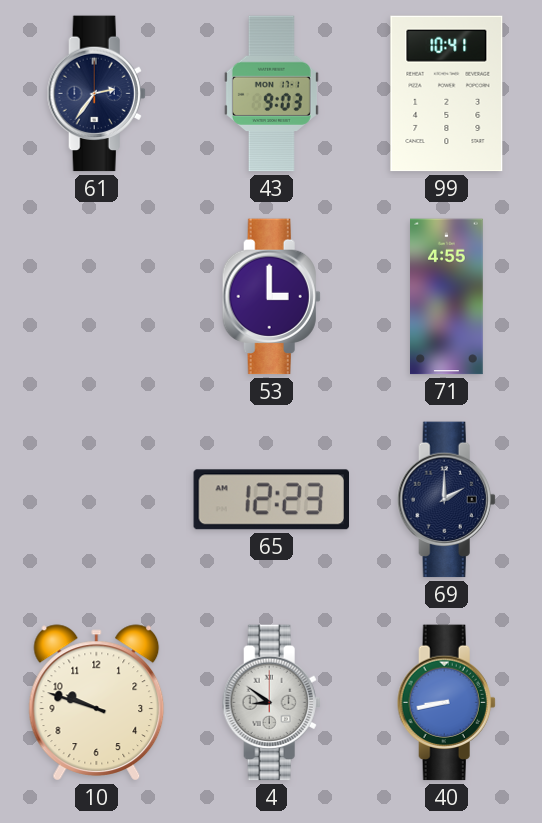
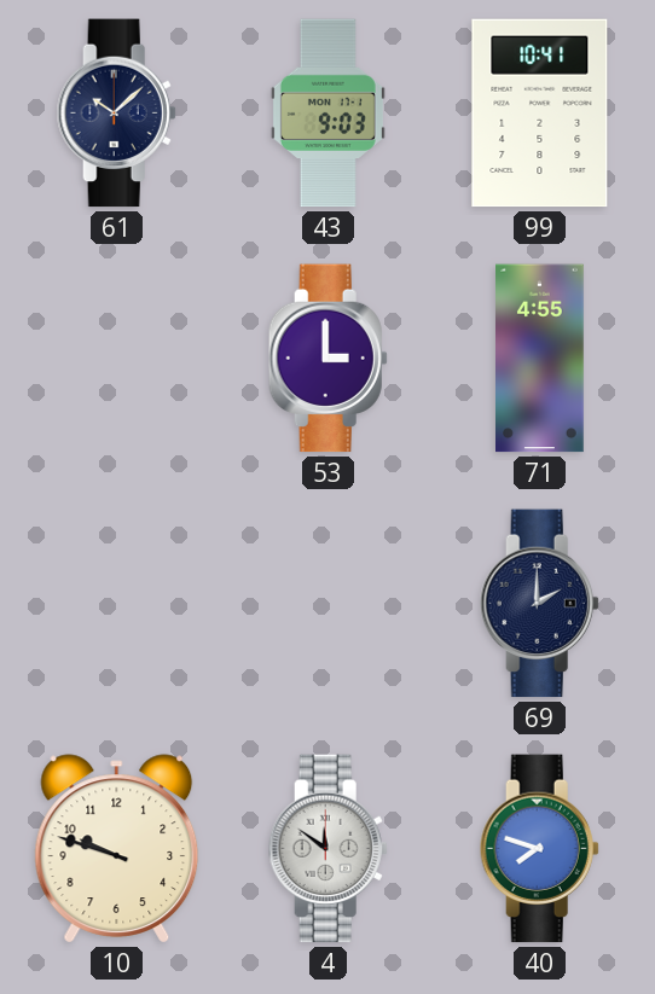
61: 2:36 -> 10:08
65: 12:23 -> none
4: 8:51 -> 11:51
40: 8:43 -> 7:48
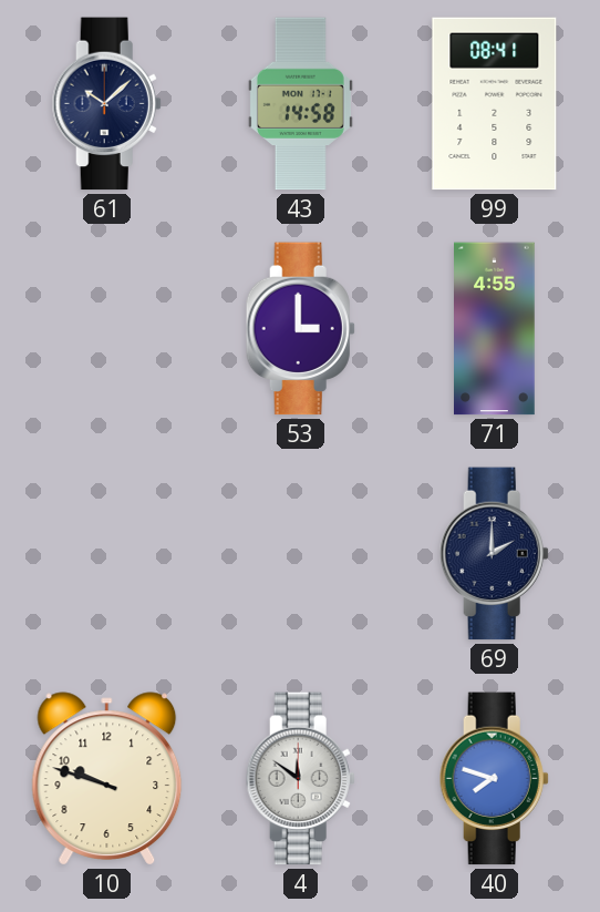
43: 9:03 -> 14:58
99: 10:41 -> 08:41
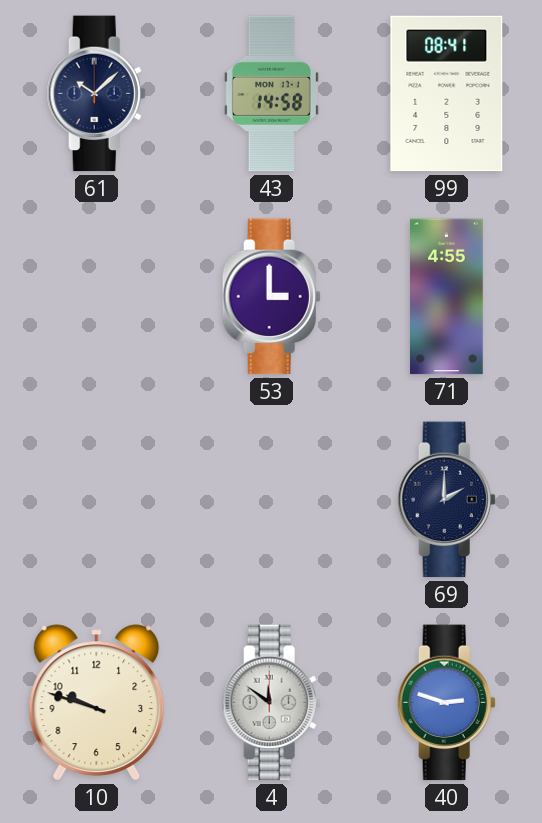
40: 7:48 -> 2:48
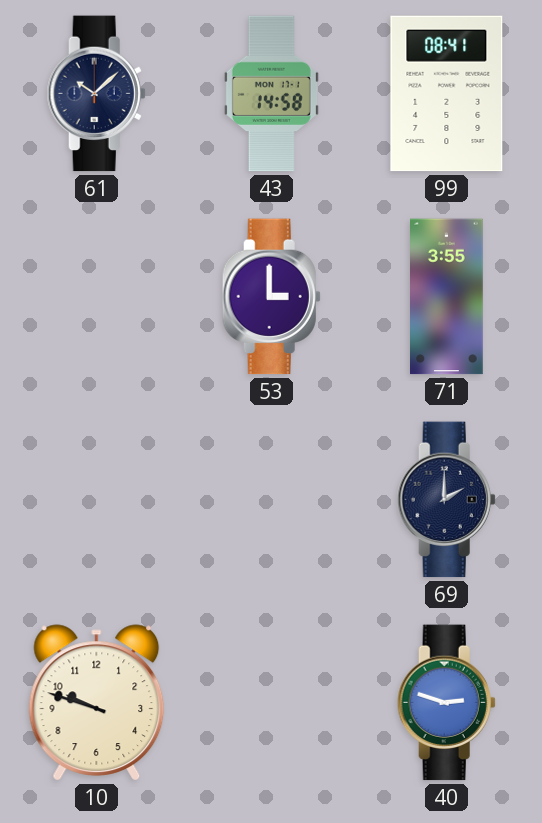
71: 4:55 -> 3:55
4: 11:51 -> none
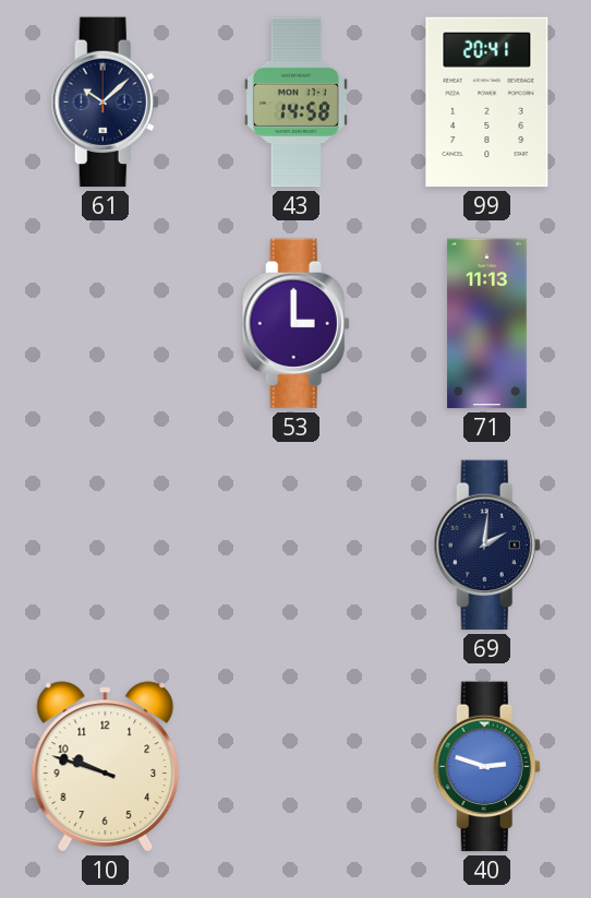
99: 08:41 -> 20:41
71: 3:55 -> 11:13
69: 2:00 -> 2:01
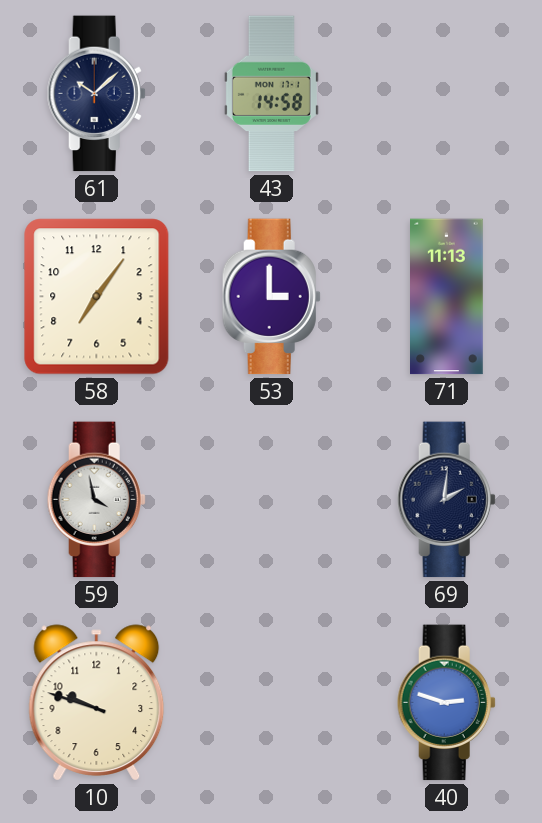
99: 20:41 -> none
58: none -> 7:06
59: none -> 3:58
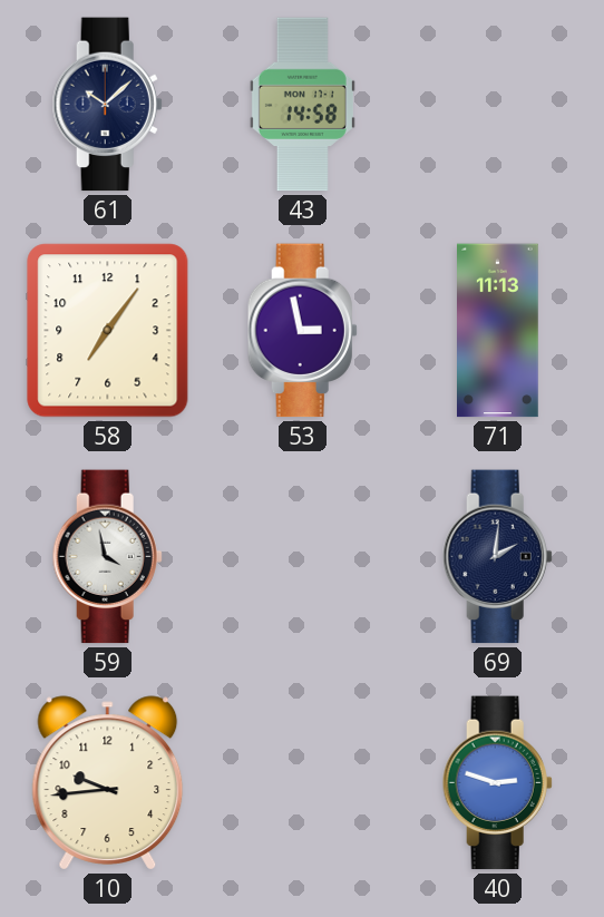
53: 3:00 -> 2:58
10: 9:48 -> 9:44
